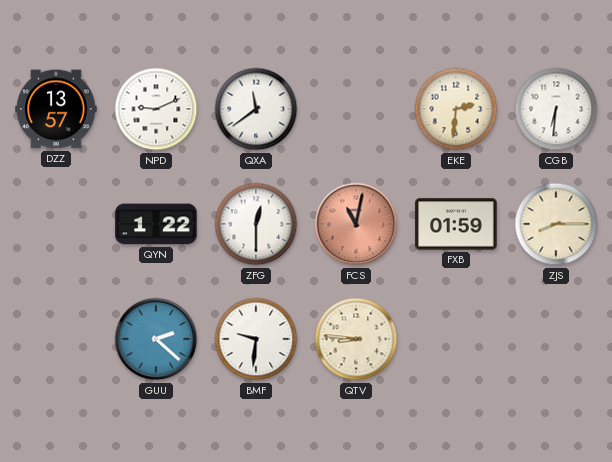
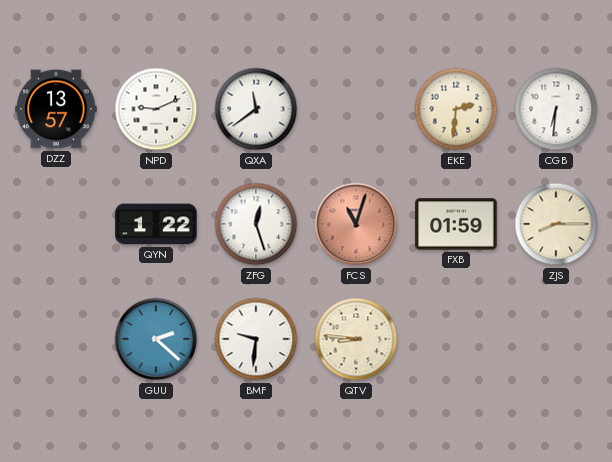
ZFG: 12:30 -> 12:27
FCS: 11:02 -> 11:03
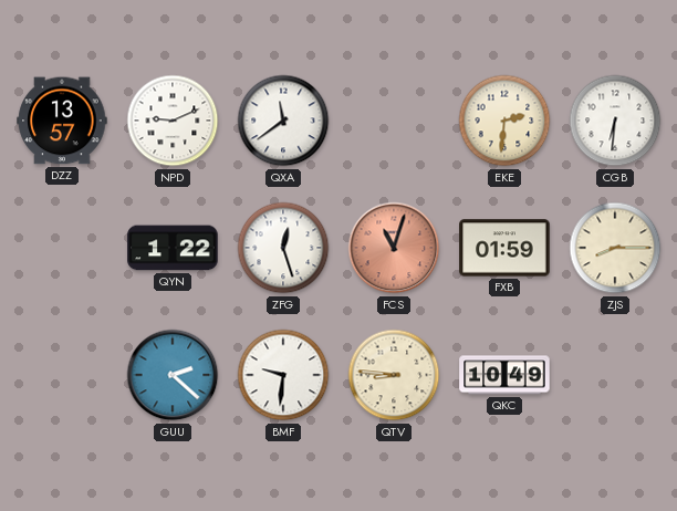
QKC: none -> 10:49
